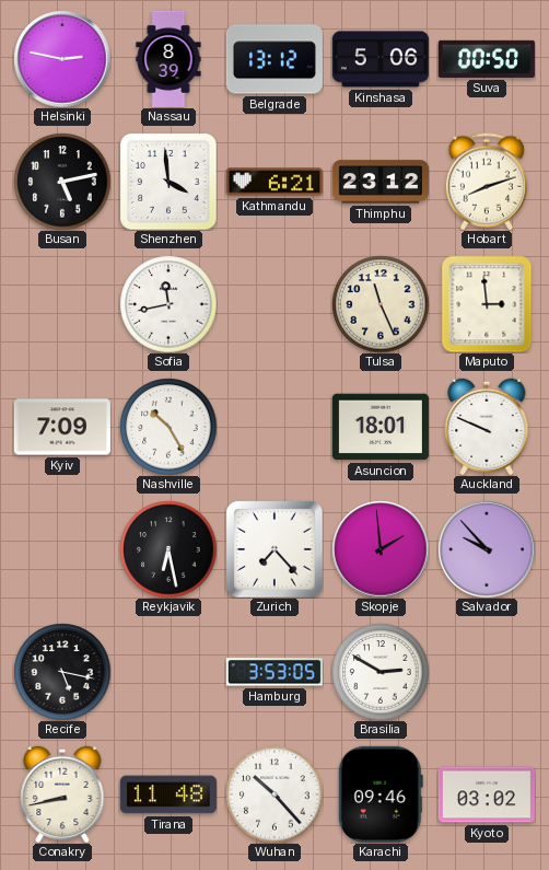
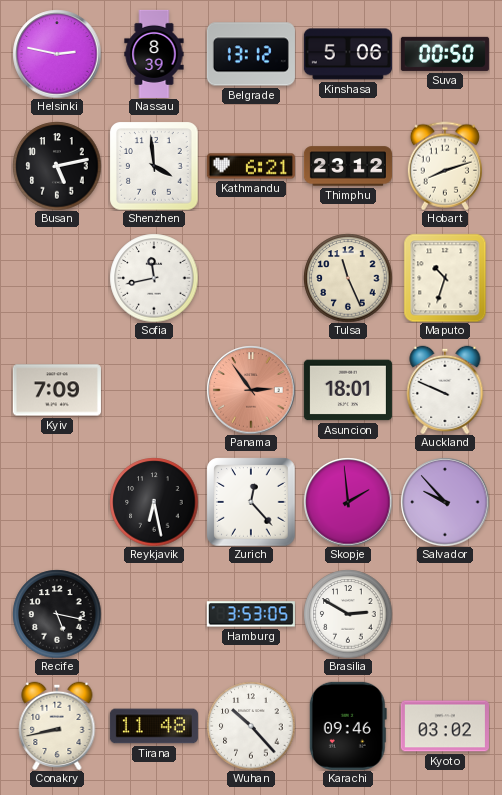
Maputo: 2:59 -> 10:33
Nashville: 10:25 -> none
Panama: none -> 2:54
Zurich: 7:23 -> 12:23
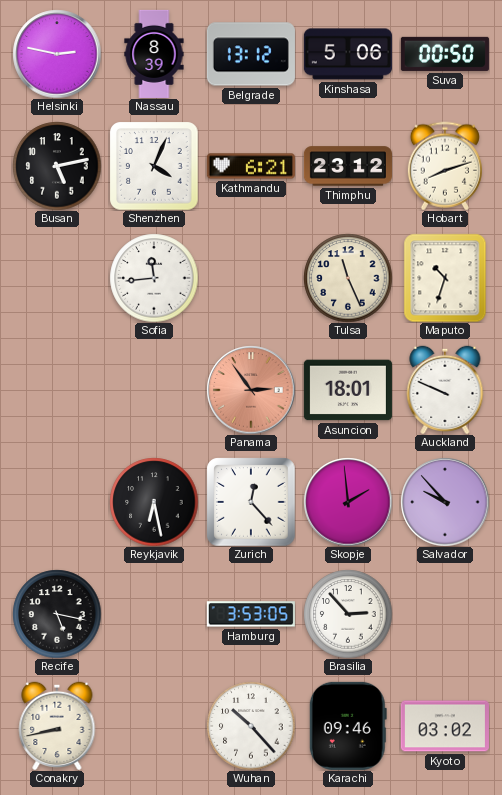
Shenzhen: 3:59 -> 4:04
Sofia: 11:43 -> 11:44
Kyiv: 7:09 -> none
Brasilia: 2:50 -> 2:53
Tirana: 11:48 -> none
